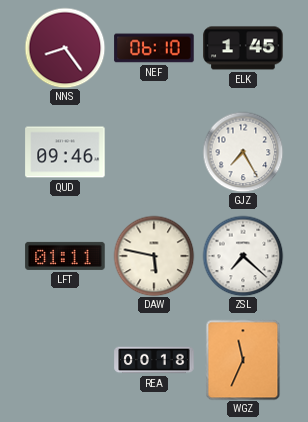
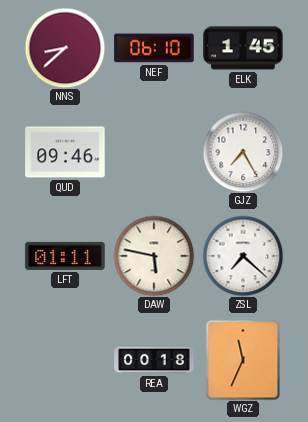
NNS: 8:24 -> 8:38
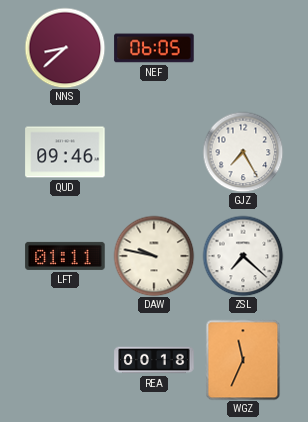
NEF: 06:10 -> 06:05
ELK: 1:45 -> none
DAW: 5:47 -> 9:47
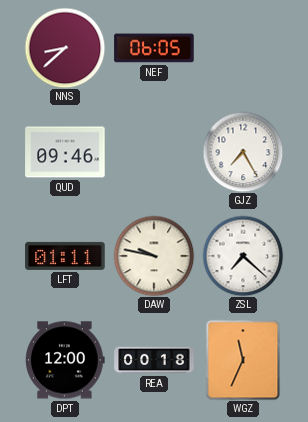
DPT: none -> 12:00
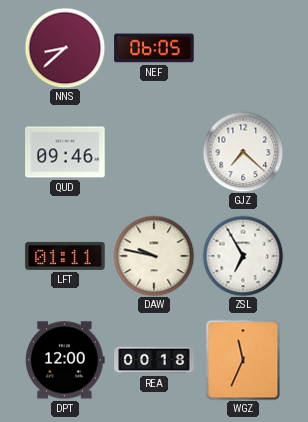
GJZ: 7:25 -> 7:22
ZSL: 7:22 -> 6:55
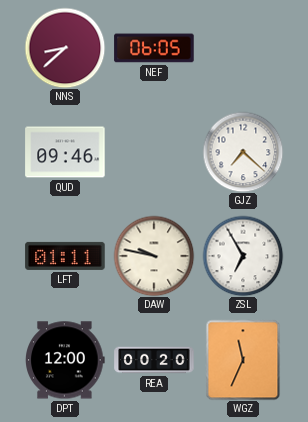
REA: 00:18 -> 00:20
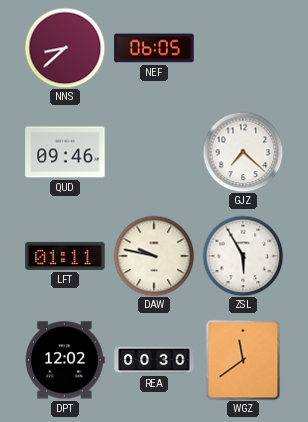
ZSL: 6:55 -> 5:55
DPT: 12:00 -> 12:02
REA: 00:20 -> 00:30
WGZ: 11:34 -> 11:39
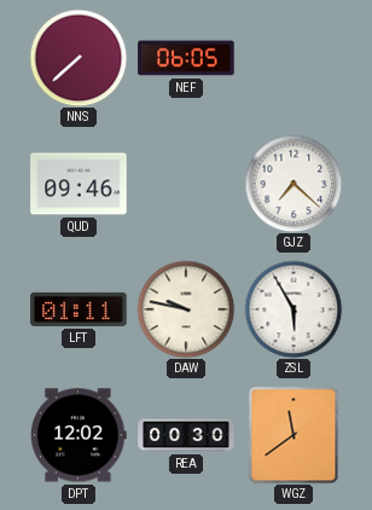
NNS: 8:38 -> 7:38
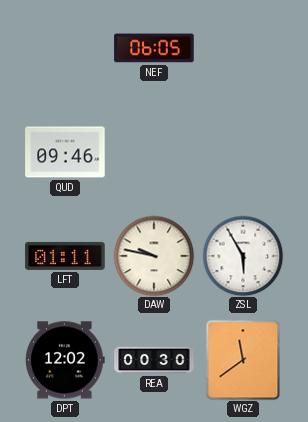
NNS: 7:38 -> none
GJZ: 7:22 -> none
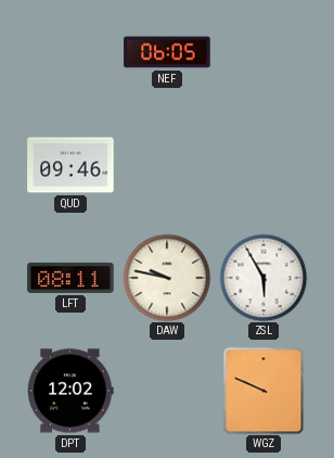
LFT: 01:11 -> 08:11
REA: 00:30 -> none
WGZ: 11:39 -> 9:49
